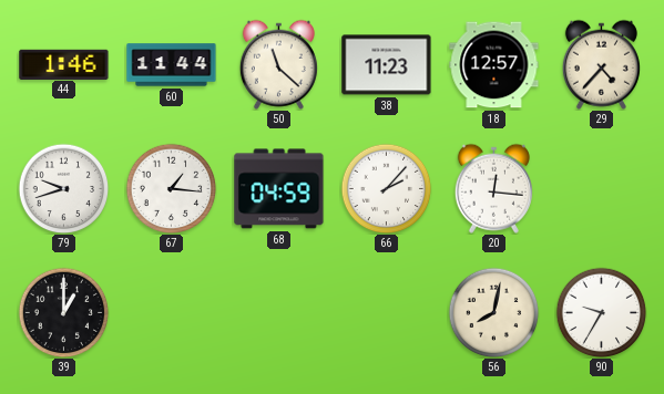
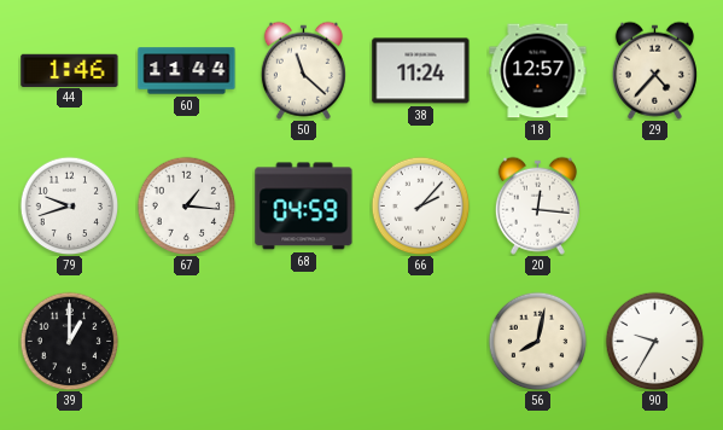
38: 11:23 -> 11:24
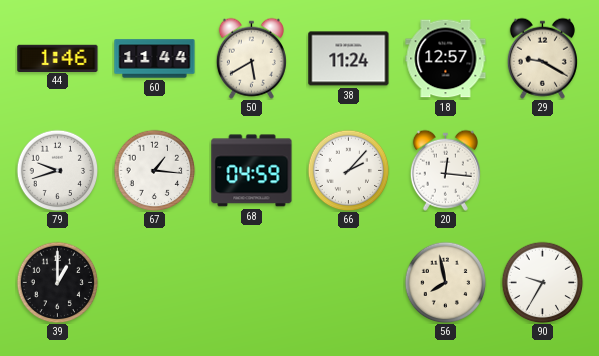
50: 11:22 -> 5:40
29: 4:37 -> 9:20
56: 8:02 -> 7:58
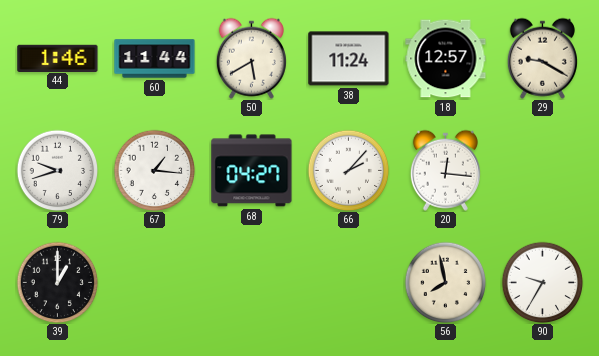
68: 04:59 -> 04:27
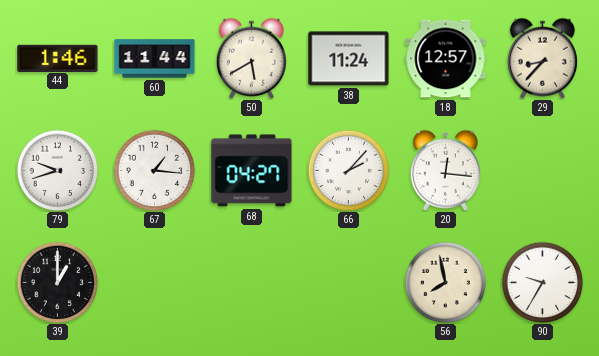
29: 9:20 -> 8:37
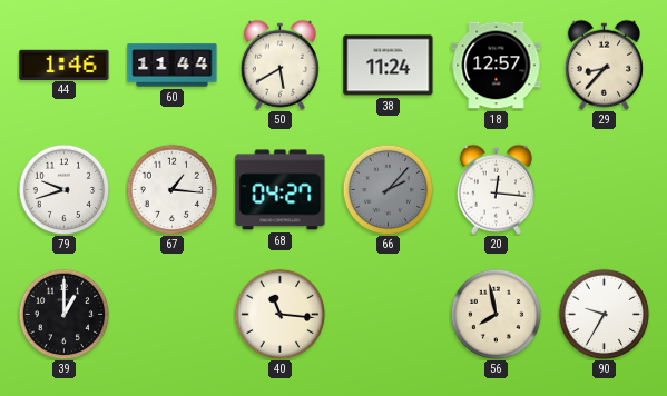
66 dial: white -> grey
40: none -> 11:16
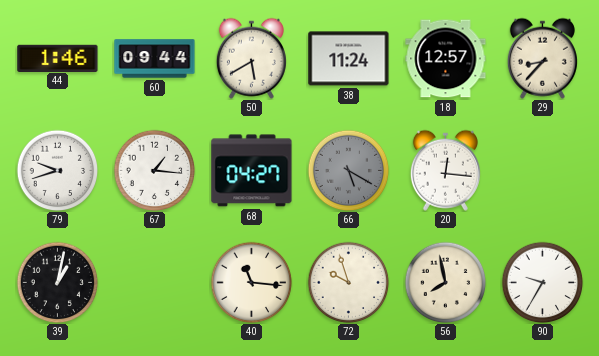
60: 11:44 -> 09:44
66: 2:07 -> 5:20
39: 1:00 -> 1:02
72: none -> 9:57
